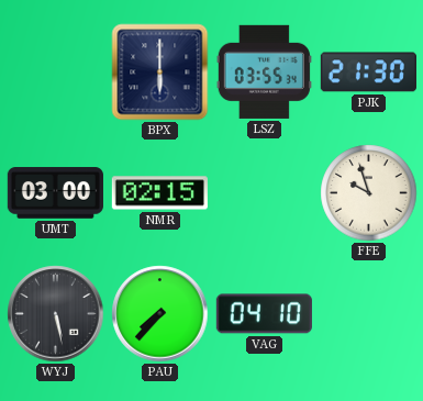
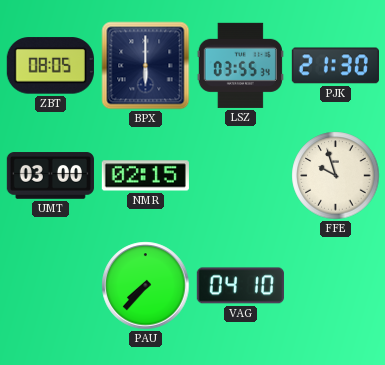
ZBT: none -> 08:05
WYJ: 5:28 -> none
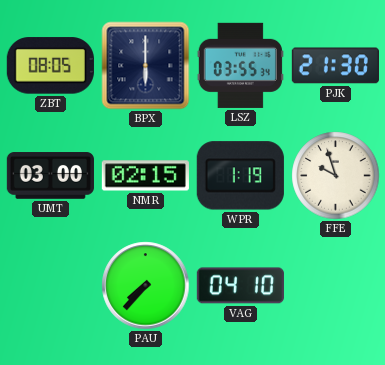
WPR: none -> 1:19
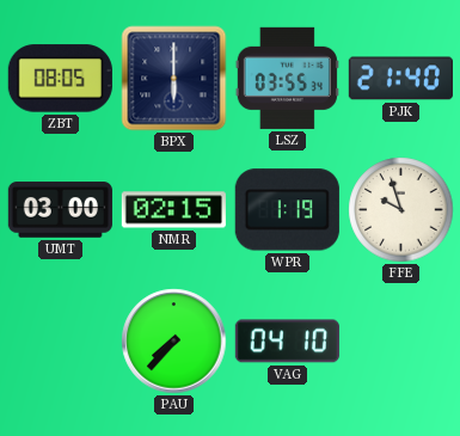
PJK: 21:30 -> 21:40
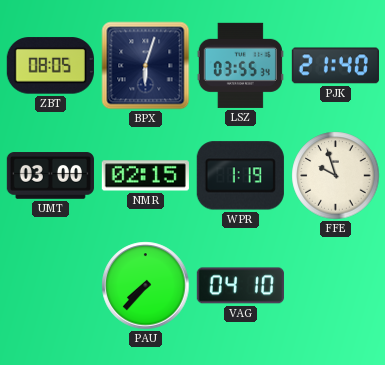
BPX: 6:00 -> 6:03
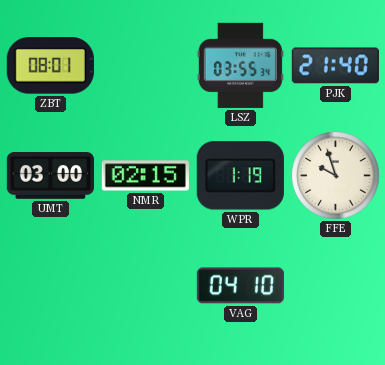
ZBT: 08:05 -> 08:01
BPX: 6:03 -> none
PAU: 7:37 -> none
